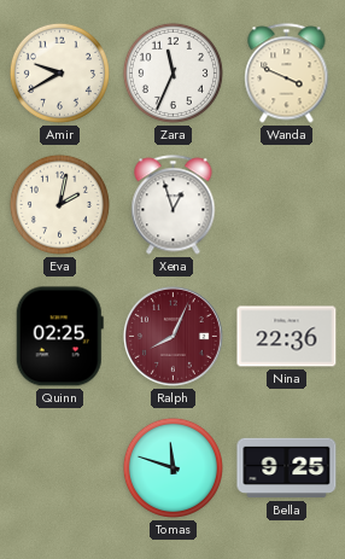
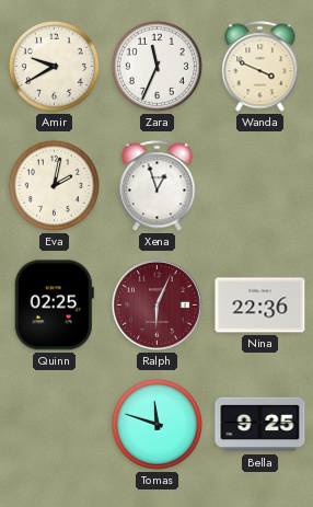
Ralph: 8:04 -> 6:04
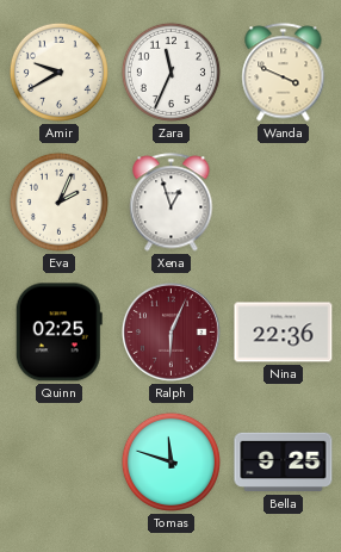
Eva: 2:02 -> 2:04
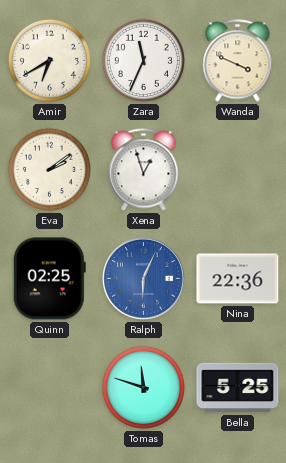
Amir: 9:40 -> 6:40
Eva: 2:04 -> 2:09
Ralph dial: burgundy -> blue
Bella: 9:25 -> 5:25
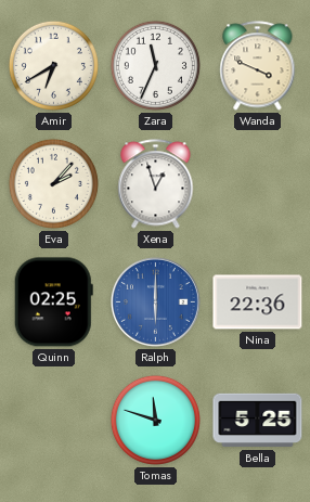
Eva: 2:09 -> 2:07
Ralph: 6:04 -> 6:00
